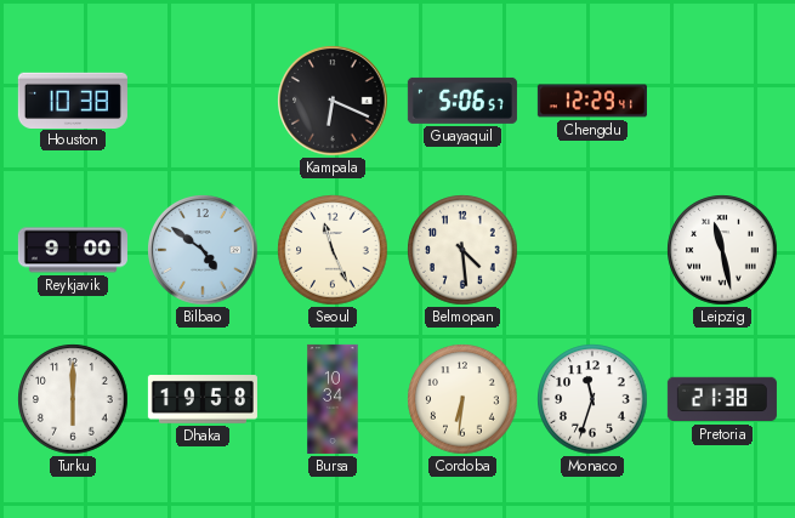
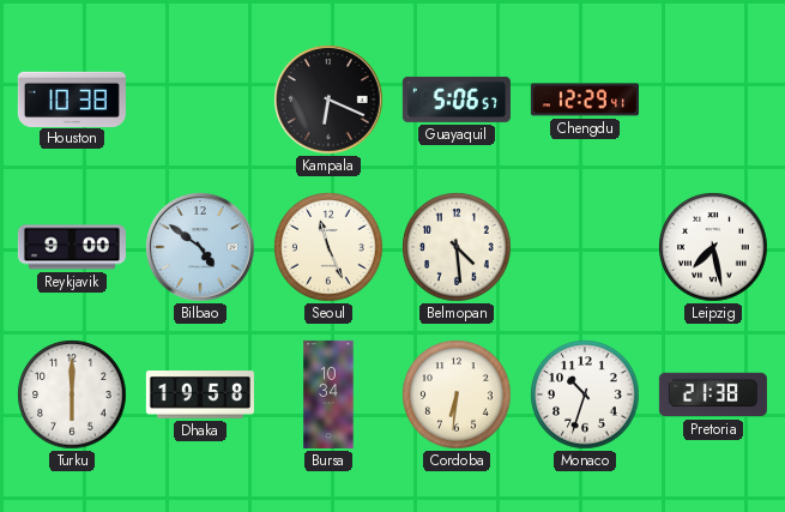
Leipzig: 11:28 -> 7:28
Monaco: 11:33 -> 10:33
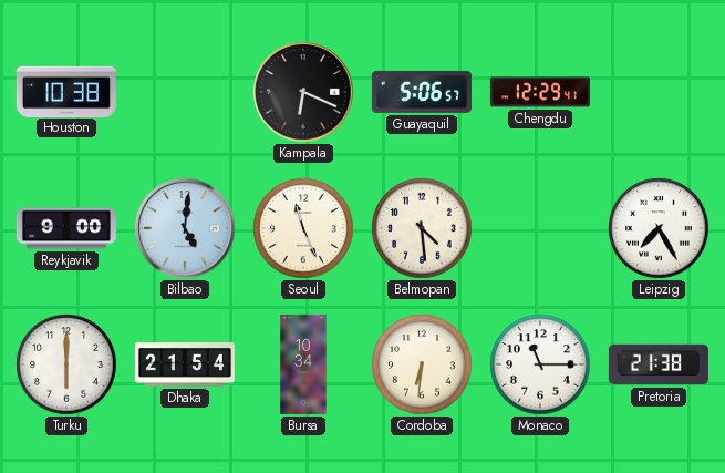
Bilbao: 4:51 -> 5:01
Leipzig: 7:28 -> 7:25
Dhaka: 19:58 -> 21:54
Monaco: 10:33 -> 11:15
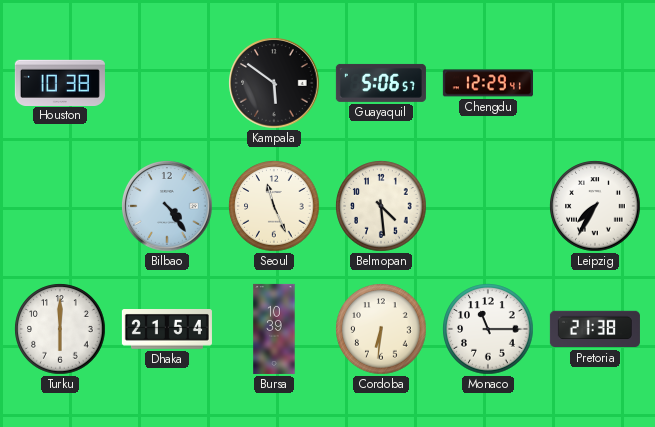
Kampala: 6:19 -> 5:51
Reykjavik: 9:00 -> none
Bilbao: 5:01 -> 4:24
Leipzig: 7:25 -> 7:35
Bursa: 10:34 -> 10:39
